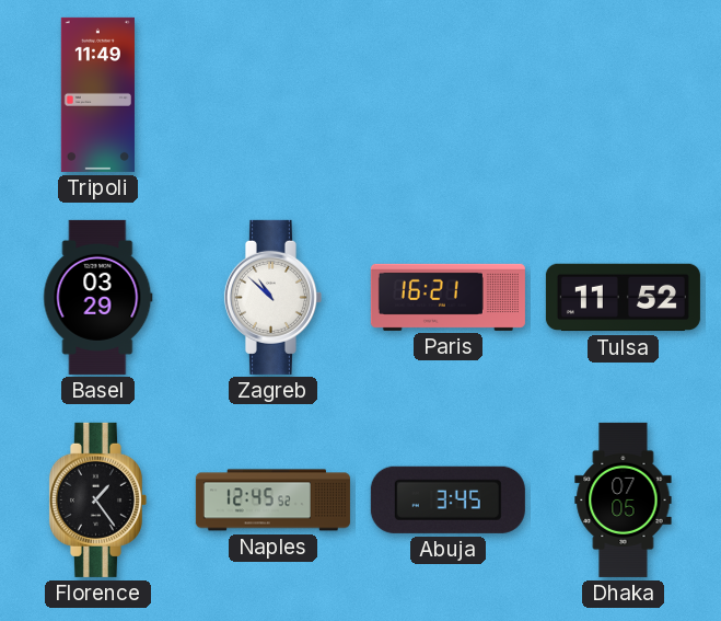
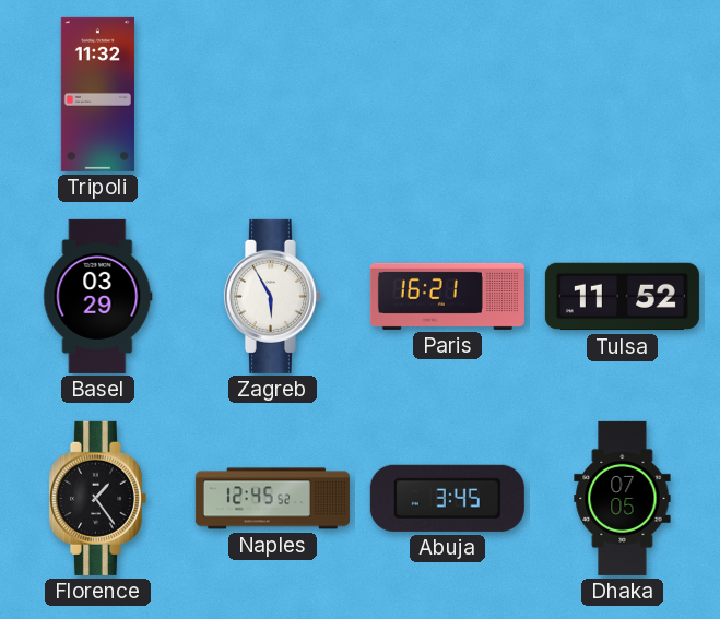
Tripoli: 11:49 -> 11:32
Zagreb: 10:52 -> 5:55
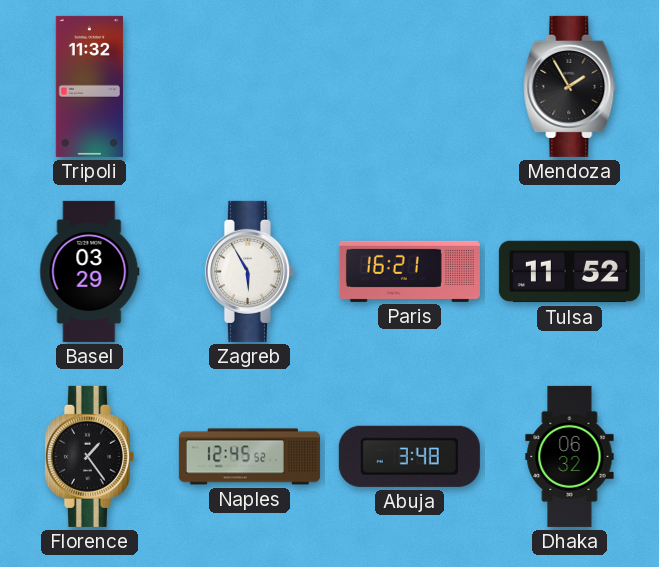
Mendoza: none -> 1:55
Abuja: 3:45 -> 3:48
Dhaka: 07:05 -> 06:32
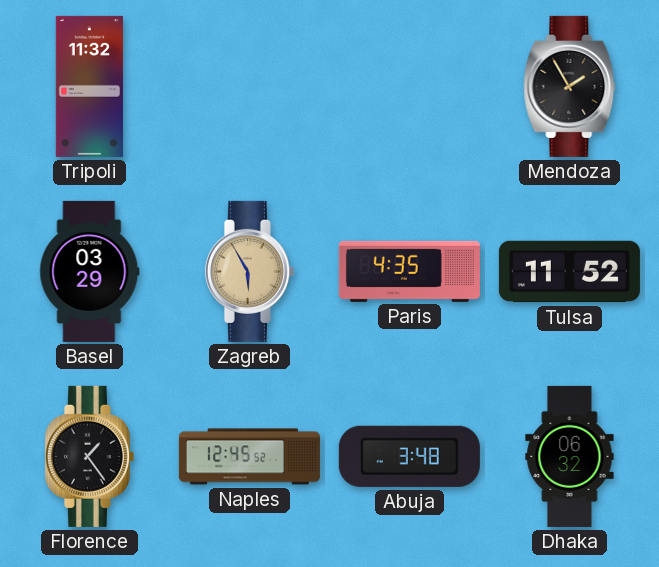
Zagreb dial: white -> champagne
Paris: 16:21 -> 4:35
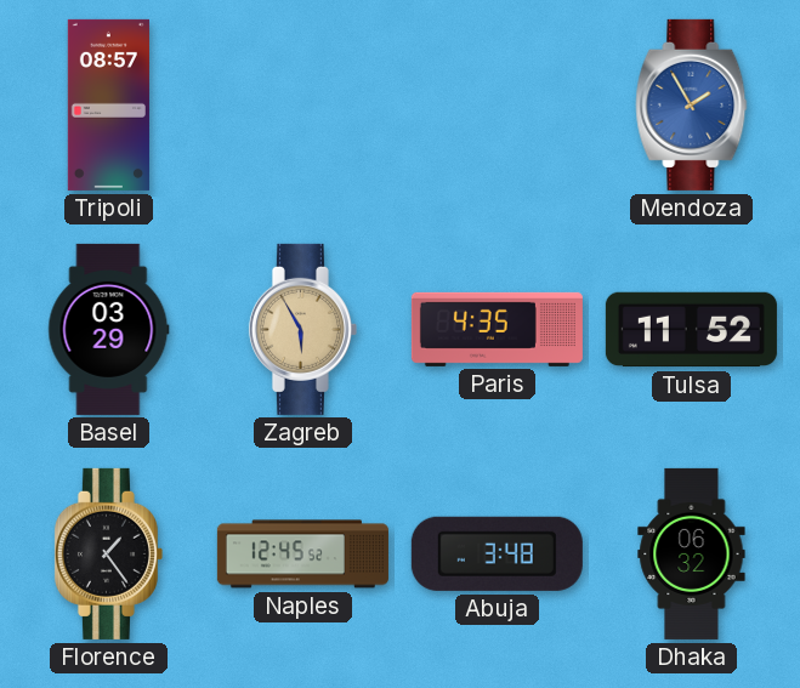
Tripoli: 11:32 -> 08:57
Mendoza dial: black -> blue
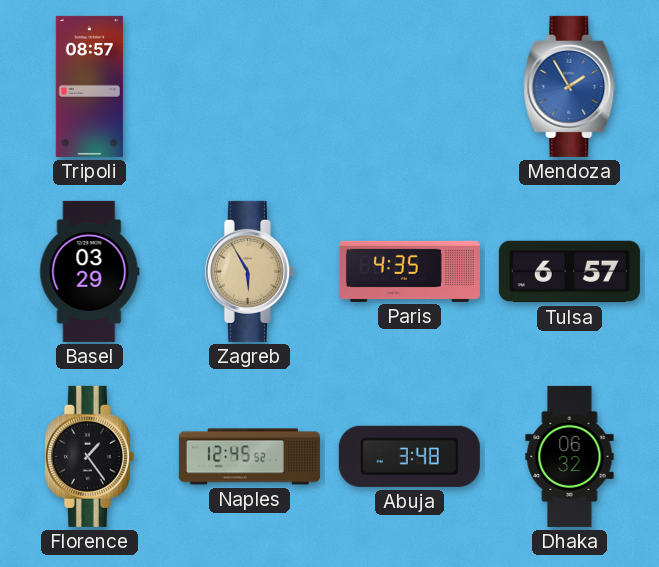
Tulsa: 11:52 -> 6:57
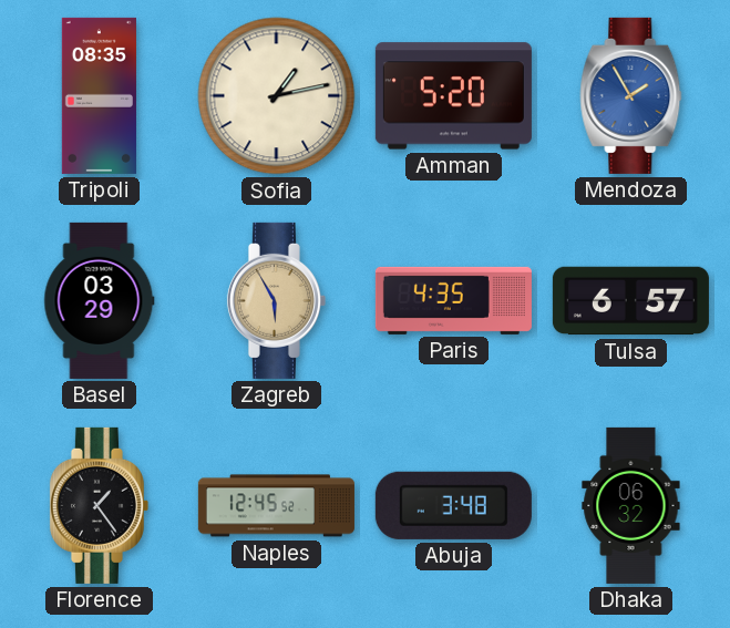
Tripoli: 08:57 -> 08:35
Sofia: none -> 1:13
Amman: none -> 5:20
